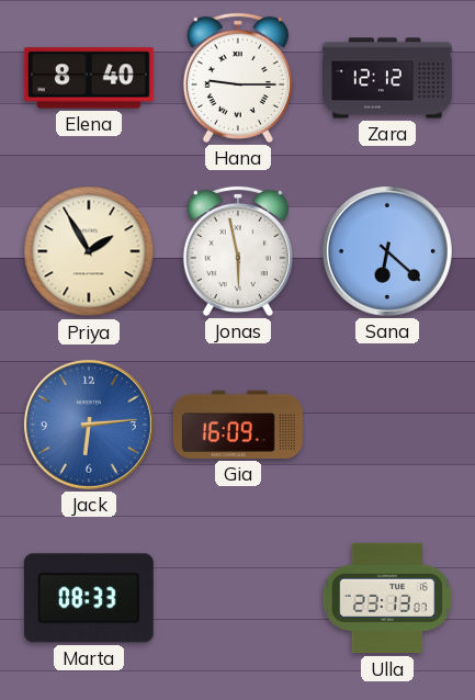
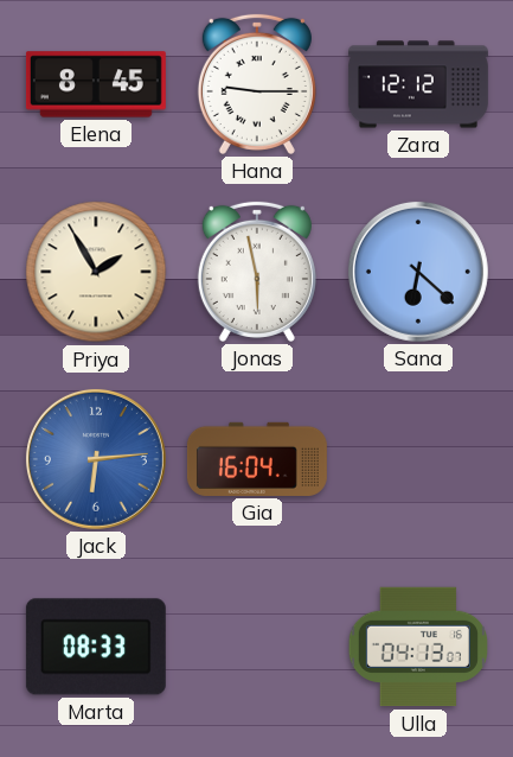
Elena: 8:40 -> 8:45
Gia: 16:09 -> 16:04
Ulla: 23:13 -> 04:13
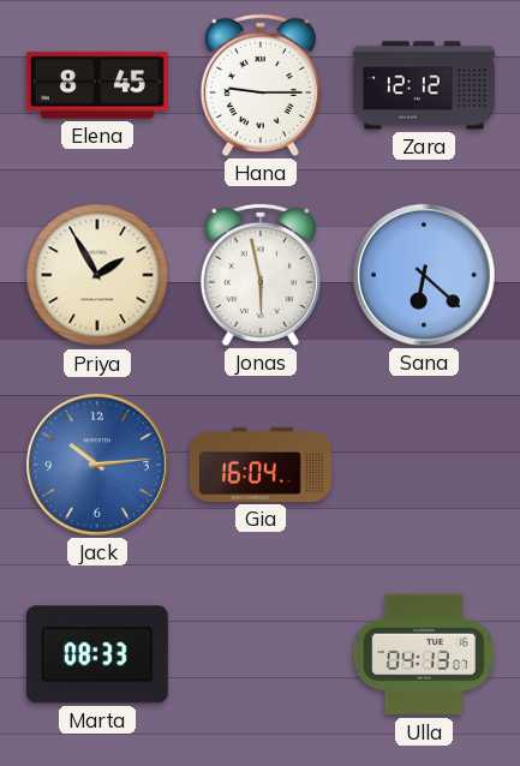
Jack: 6:14 -> 10:14
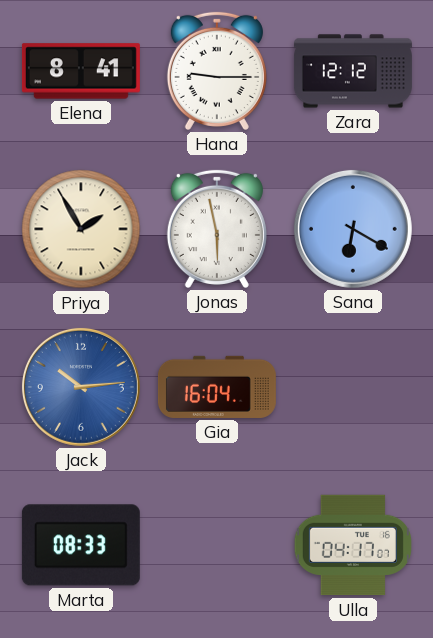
Elena: 8:45 -> 8:41
Sana: 6:22 -> 6:20
Ulla: 04:13 -> 04:17
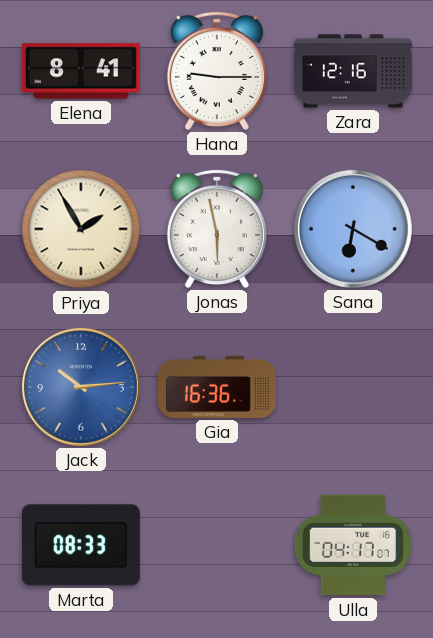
Zara: 12:12 -> 12:16
Gia: 16:04 -> 16:36
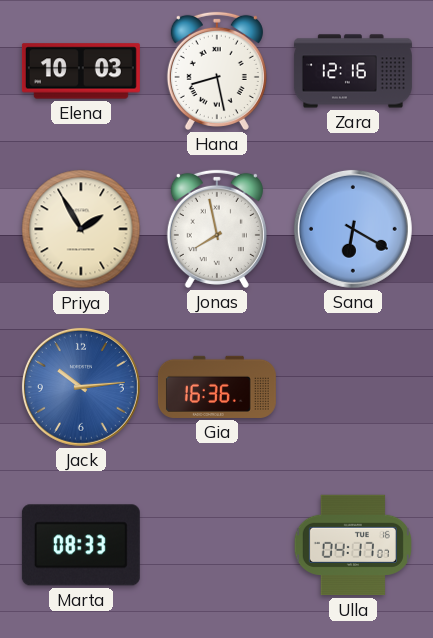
Elena: 8:41 -> 10:03
Hana: 9:15 -> 8:28
Jonas: 5:58 -> 7:58
